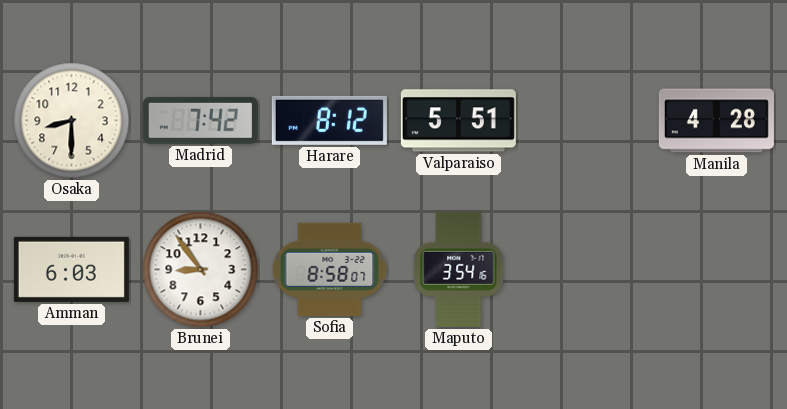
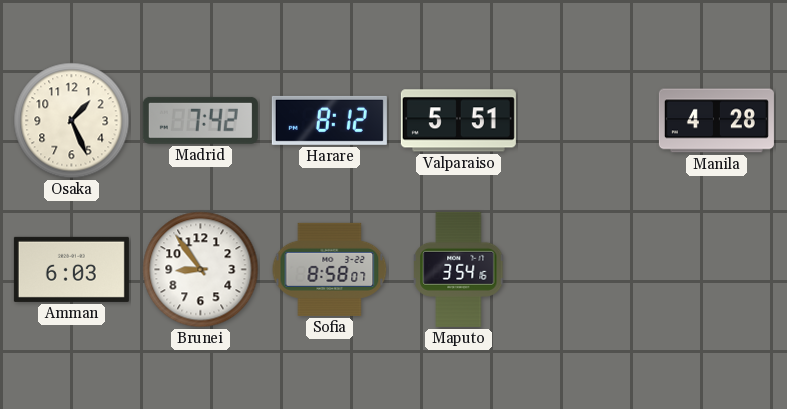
Osaka: 8:30 -> 1:26
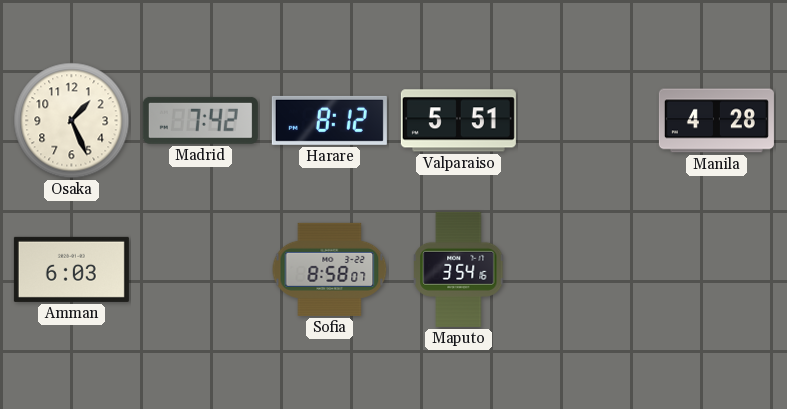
Brunei: 8:54 -> none
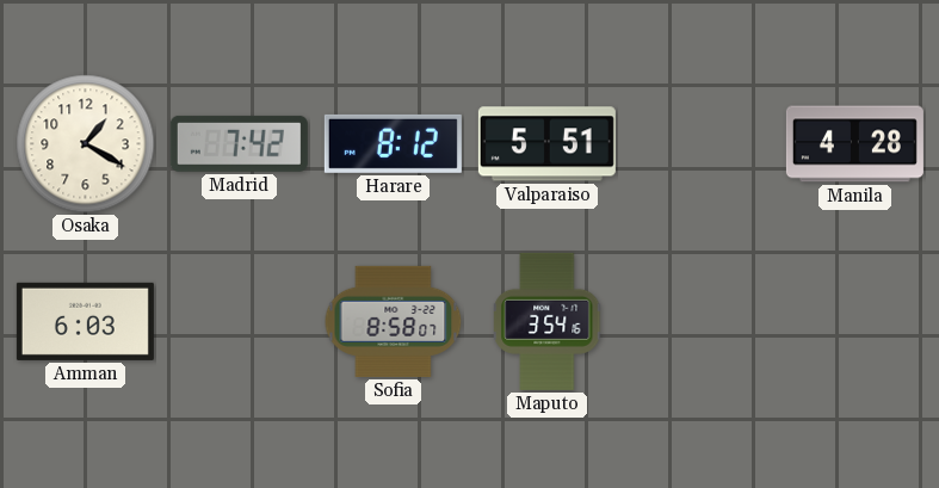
Osaka: 1:26 -> 1:20
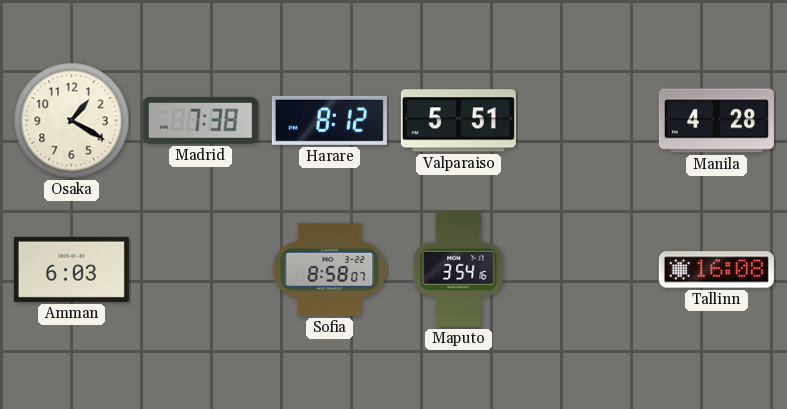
Madrid: 7:42 -> 7:38
Tallinn: none -> 16:08
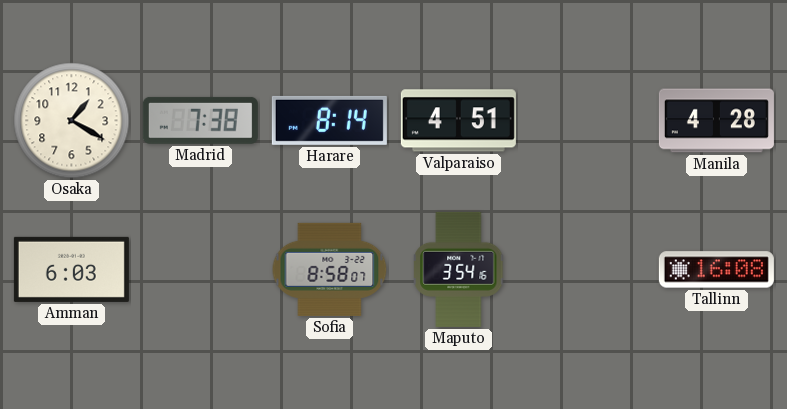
Harare: 8:12 -> 8:14
Valparaiso: 5:51 -> 4:51
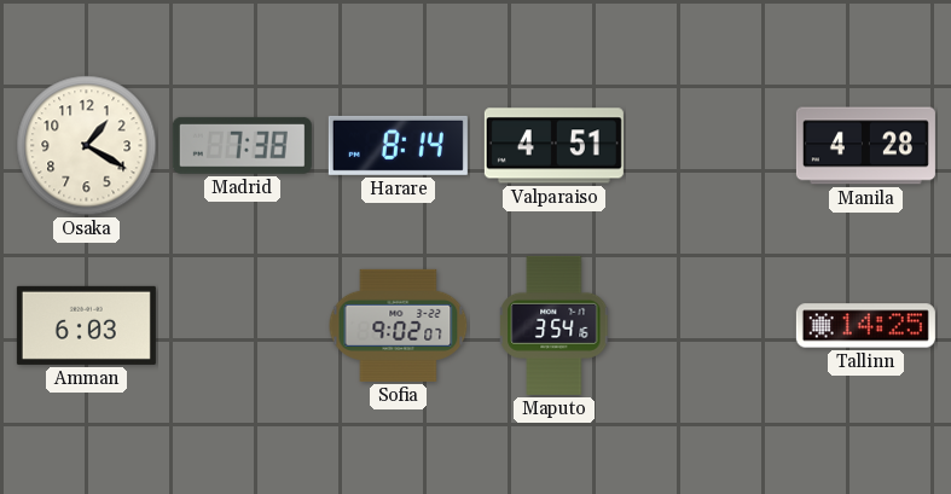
Sofia: 8:58 -> 9:02
Tallinn: 16:08 -> 14:25
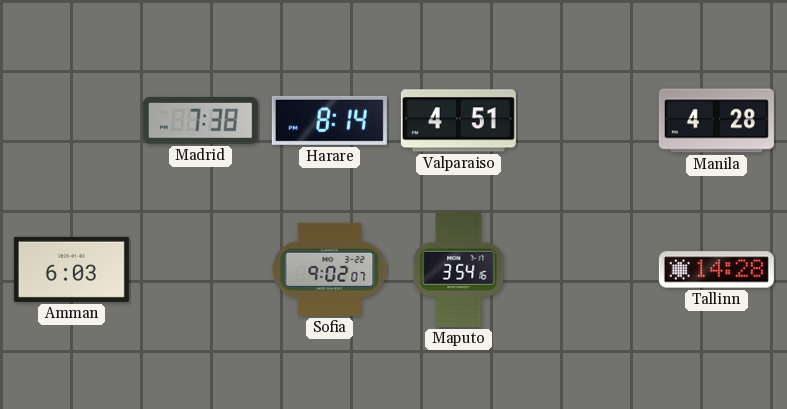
Osaka: 1:20 -> none
Tallinn: 14:25 -> 14:28
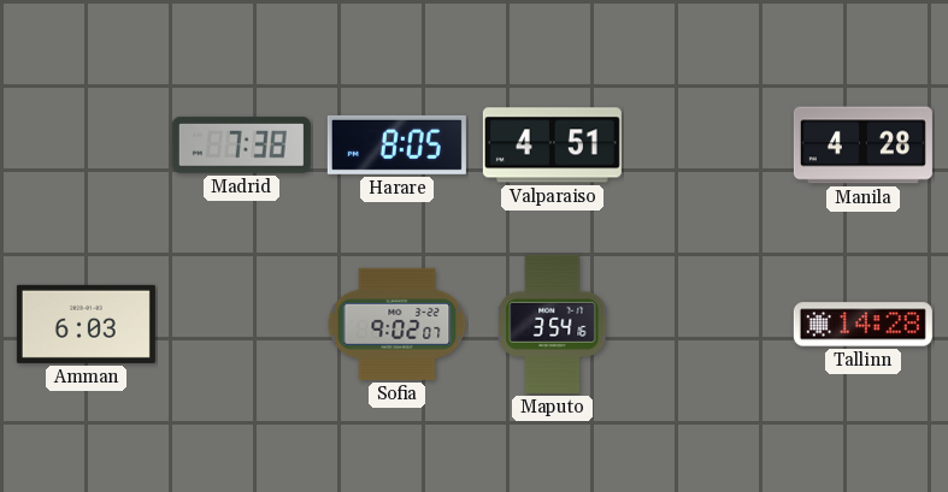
Harare: 8:14 -> 8:05
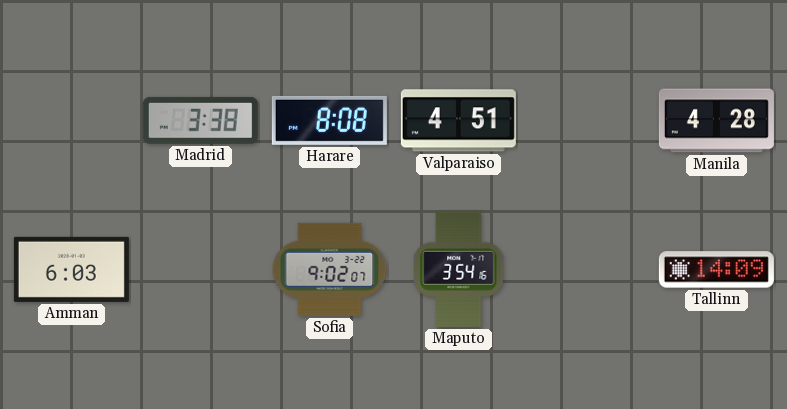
Madrid: 7:38 -> 3:38
Harare: 8:05 -> 8:08
Tallinn: 14:28 -> 14:09
